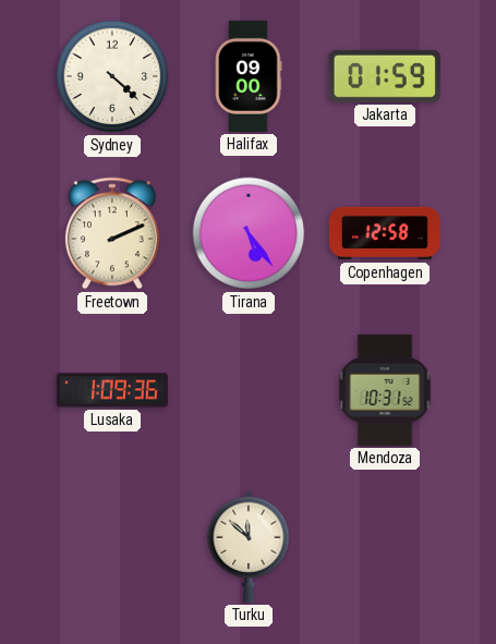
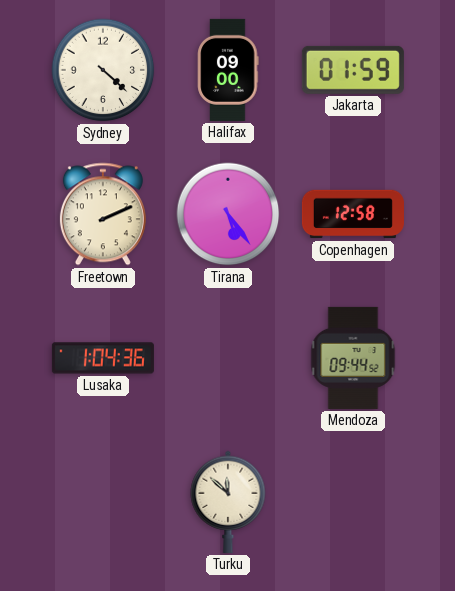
Lusaka: 1:09 -> 1:04
Mendoza: 10:31 -> 09:44
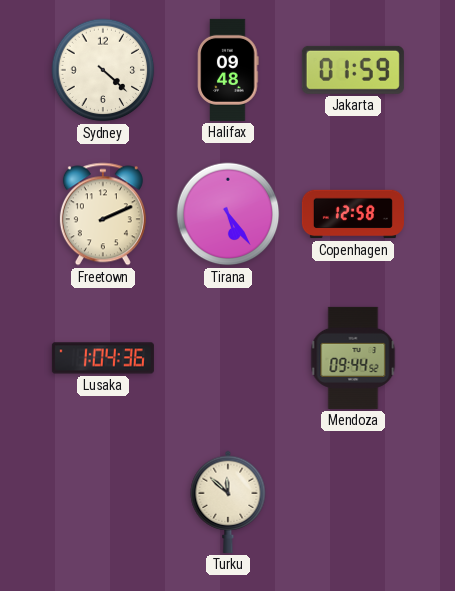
Halifax: 09:00 -> 09:48
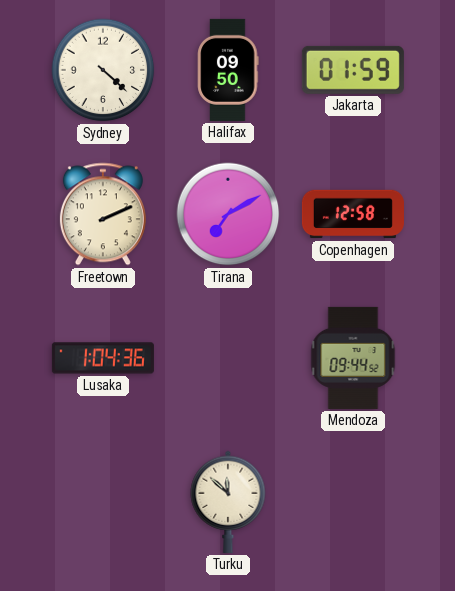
Halifax: 09:48 -> 09:50
Tirana: 5:24 -> 7:10
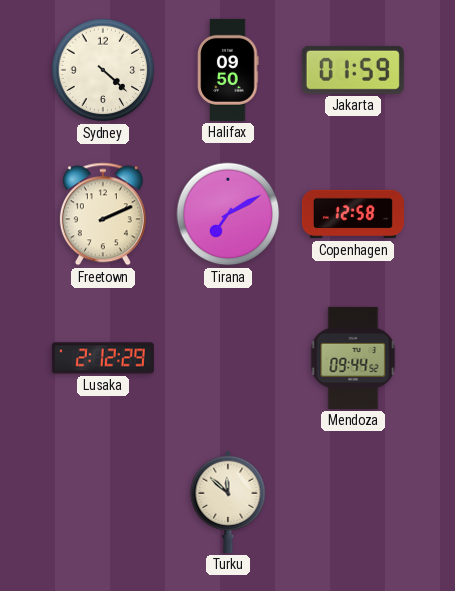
Lusaka: 1:04 -> 2:12
